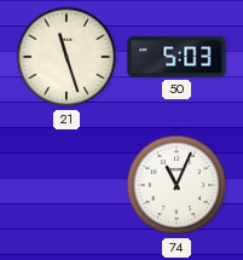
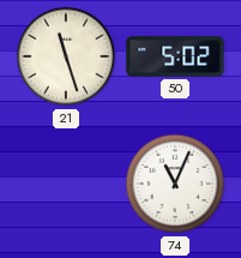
50: 5:03 -> 5:02
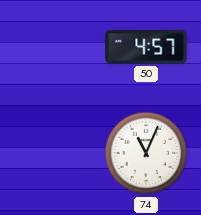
21: 11:27 -> none
50: 5:02 -> 4:57
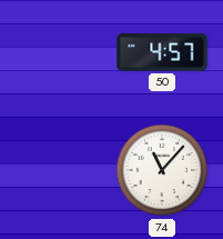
74: 11:04 -> 11:07
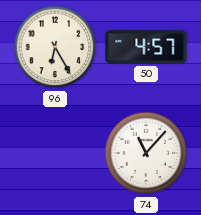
96: none -> 6:25
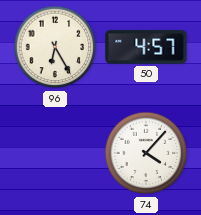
74: 11:07 -> 4:07
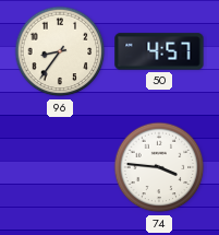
96: 6:25 -> 8:36
74: 4:07 -> 3:46
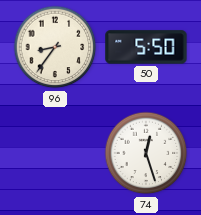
50: 4:57 -> 5:50
74: 3:46 -> 12:27
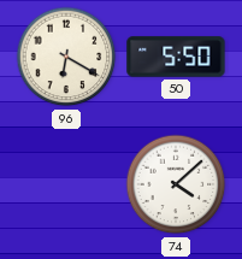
96: 8:36 -> 6:20
74: 12:27 -> 4:08
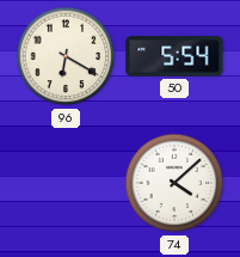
50: 5:50 -> 5:54
